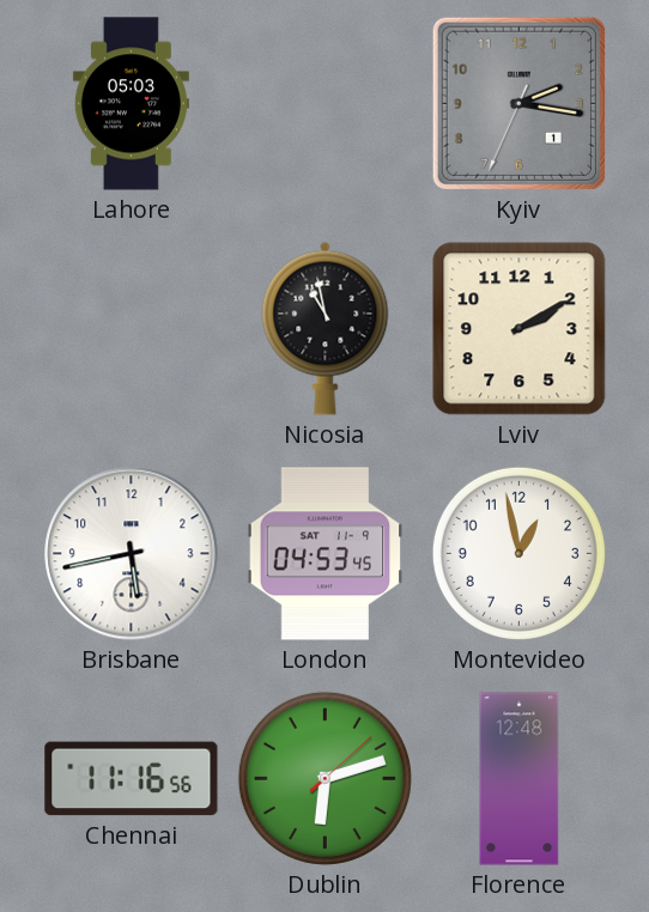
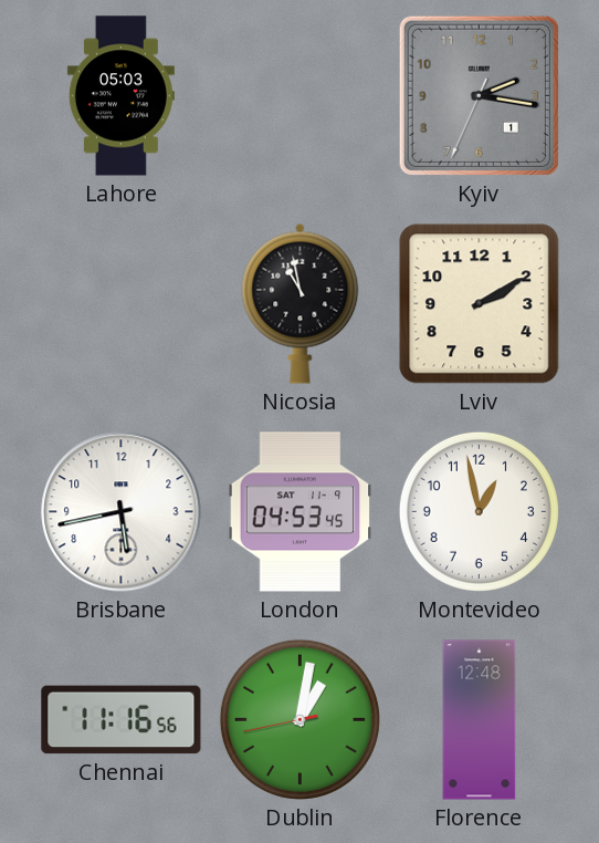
Dublin: 6:12 -> 1:01
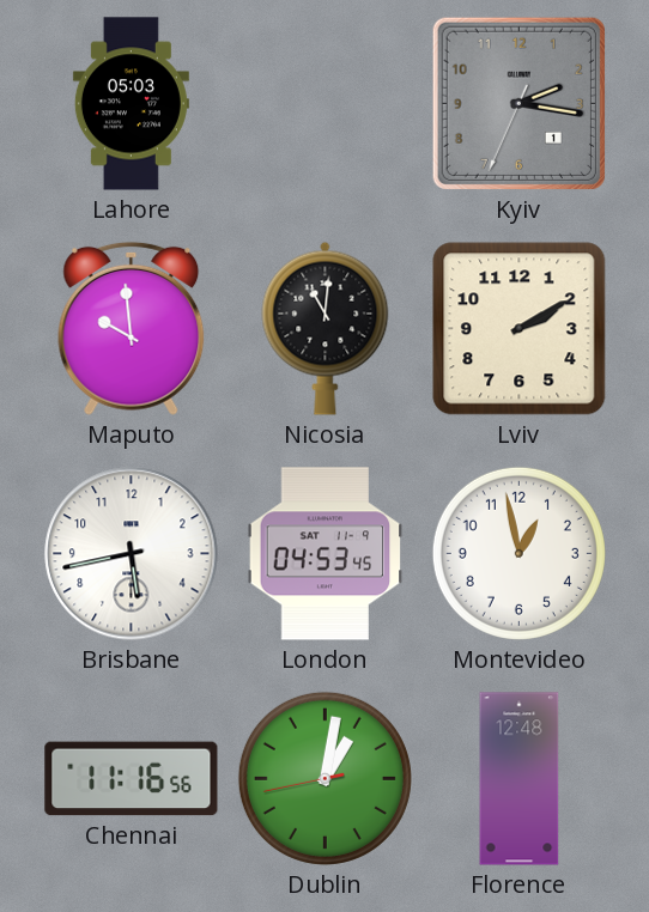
Maputo: none -> 9:59
Nicosia: 10:58 -> 11:01
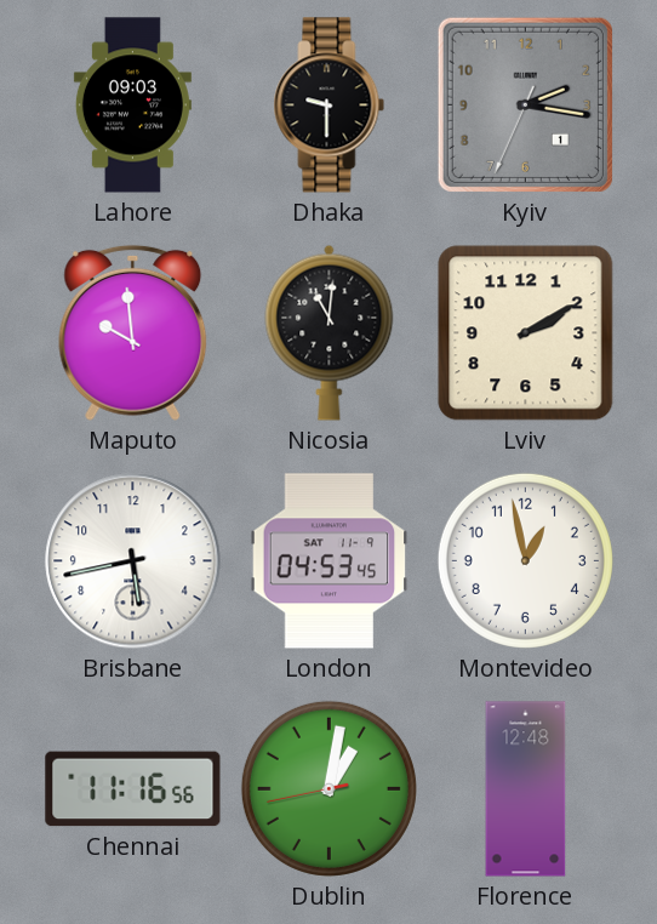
Lahore: 05:03 -> 09:03
Dhaka: none -> 9:30
